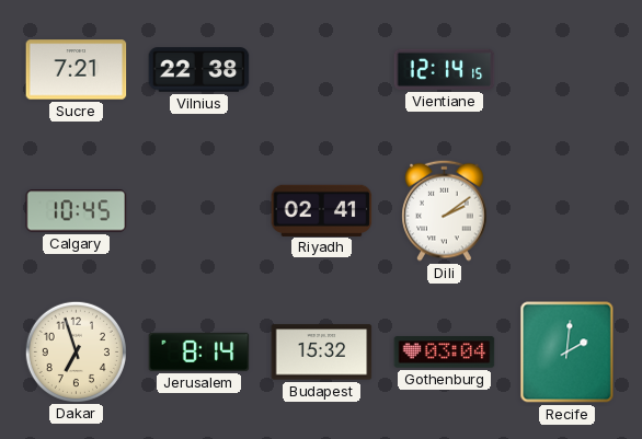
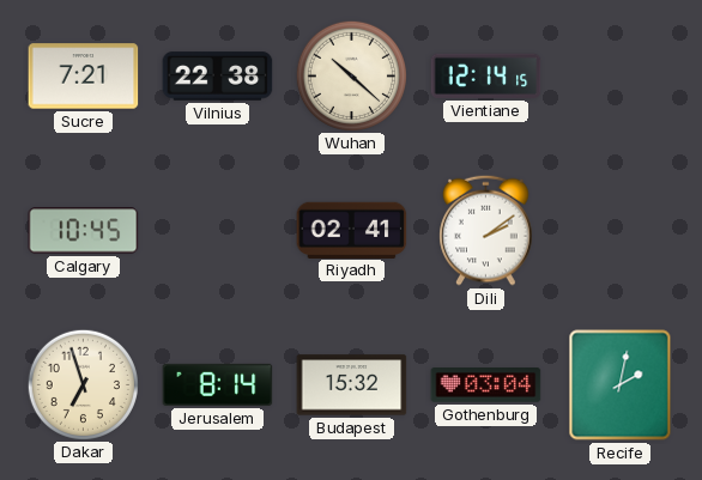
Wuhan: none -> 10:22
Recife: 2:01 -> 2:02
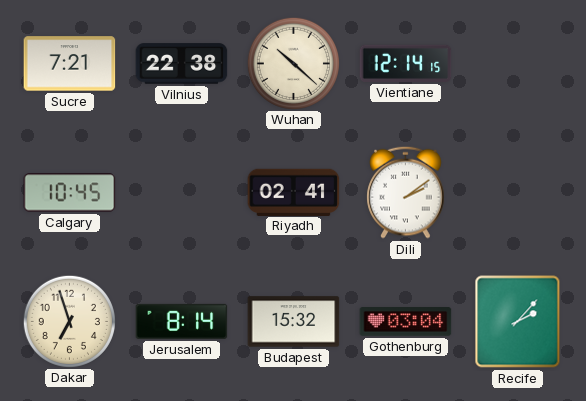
Recife: 2:02 -> 2:07
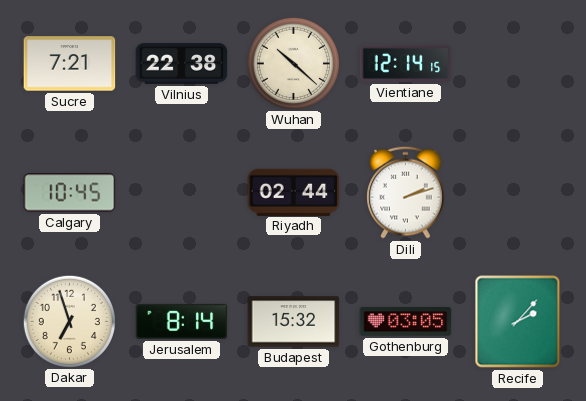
Riyadh: 02:41 -> 02:44
Dili: 2:09 -> 2:12
Gothenburg: 03:04 -> 03:05
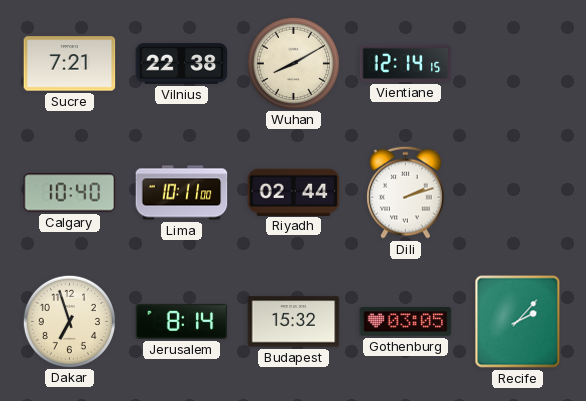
Wuhan: 10:22 -> 8:10
Calgary: 10:45 -> 10:40
Lima: none -> 10:11
